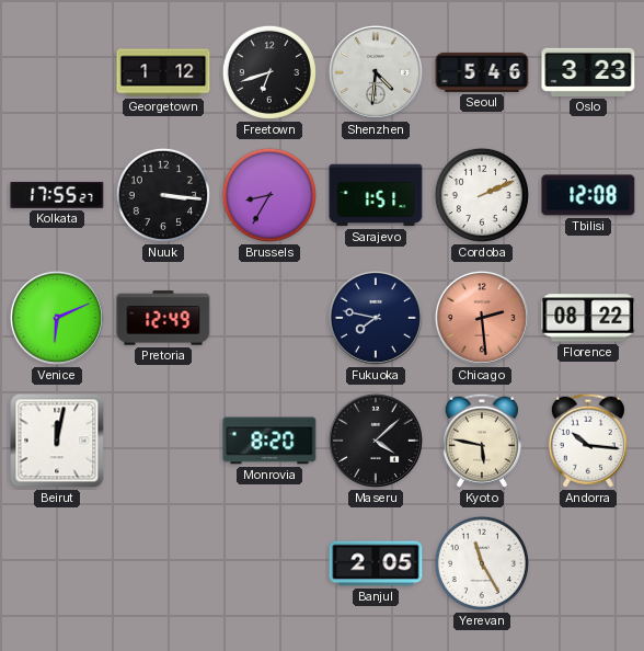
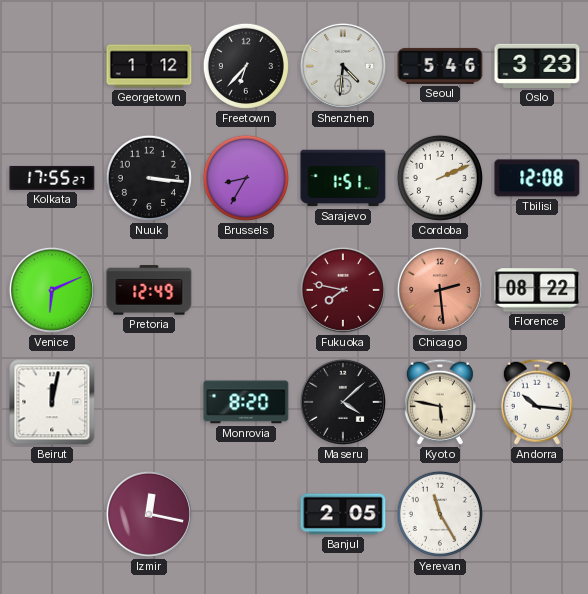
Freetown: 6:42 -> 6:37
Fukuoka dial: navy -> burgundy
Izmir: none -> 12:17
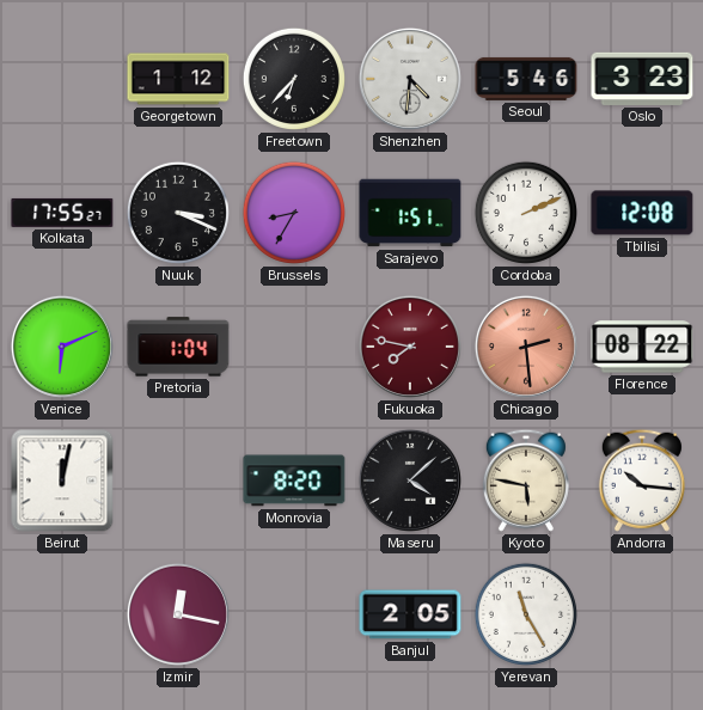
Nuuk: 3:16 -> 3:19
Pretoria: 12:49 -> 1:04
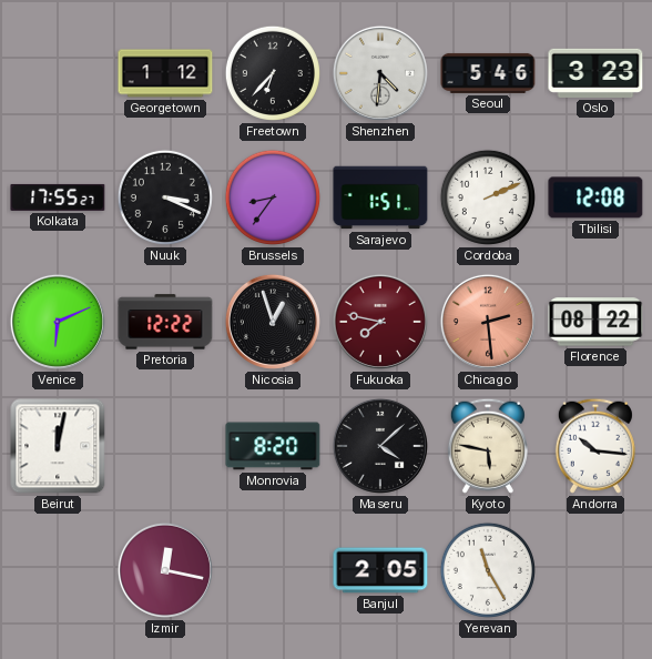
Brussels: 8:35 -> 8:36
Pretoria: 1:04 -> 12:22
Nicosia: none -> 12:57
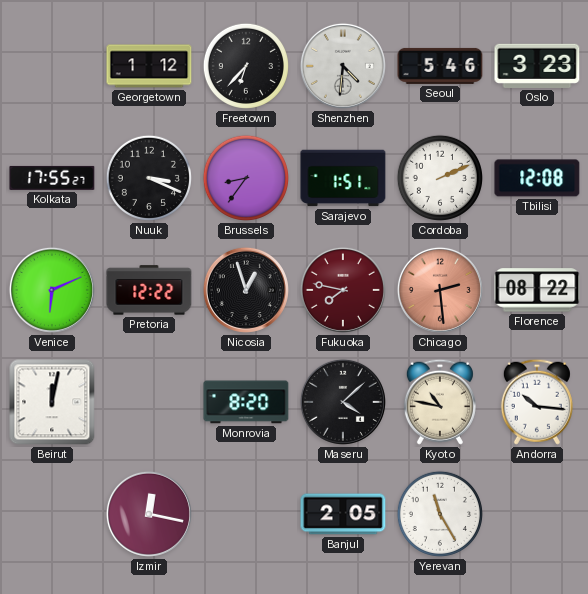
Kyoto: 5:47 -> 10:47
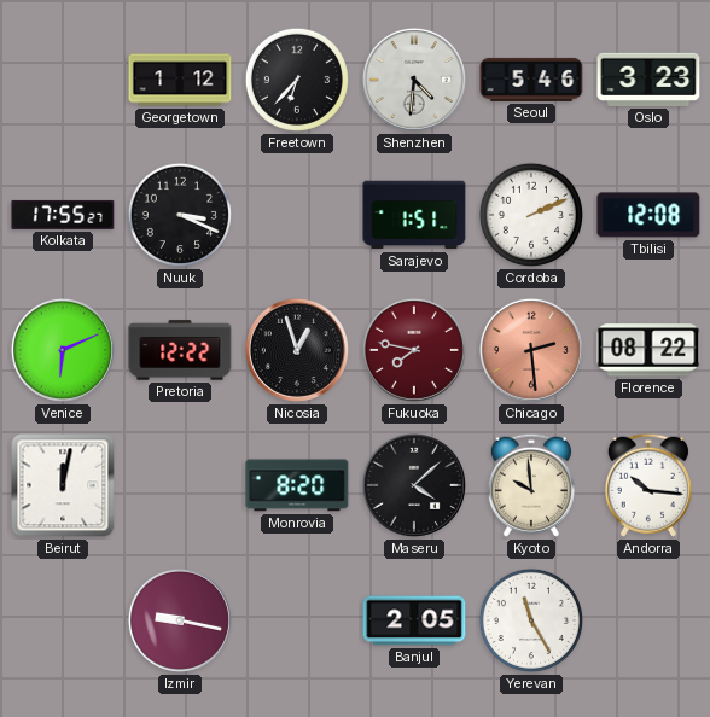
Brussels: 8:36 -> none
Kyoto: 10:47 -> 9:59
Izmir: 12:17 -> 9:17
